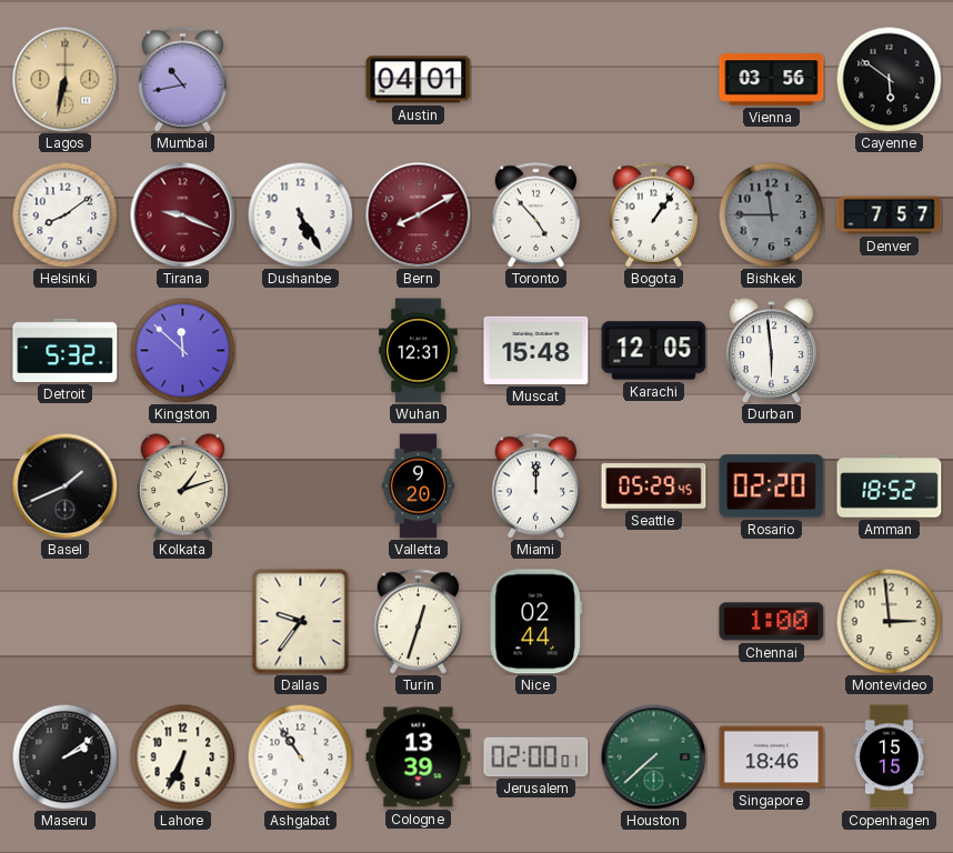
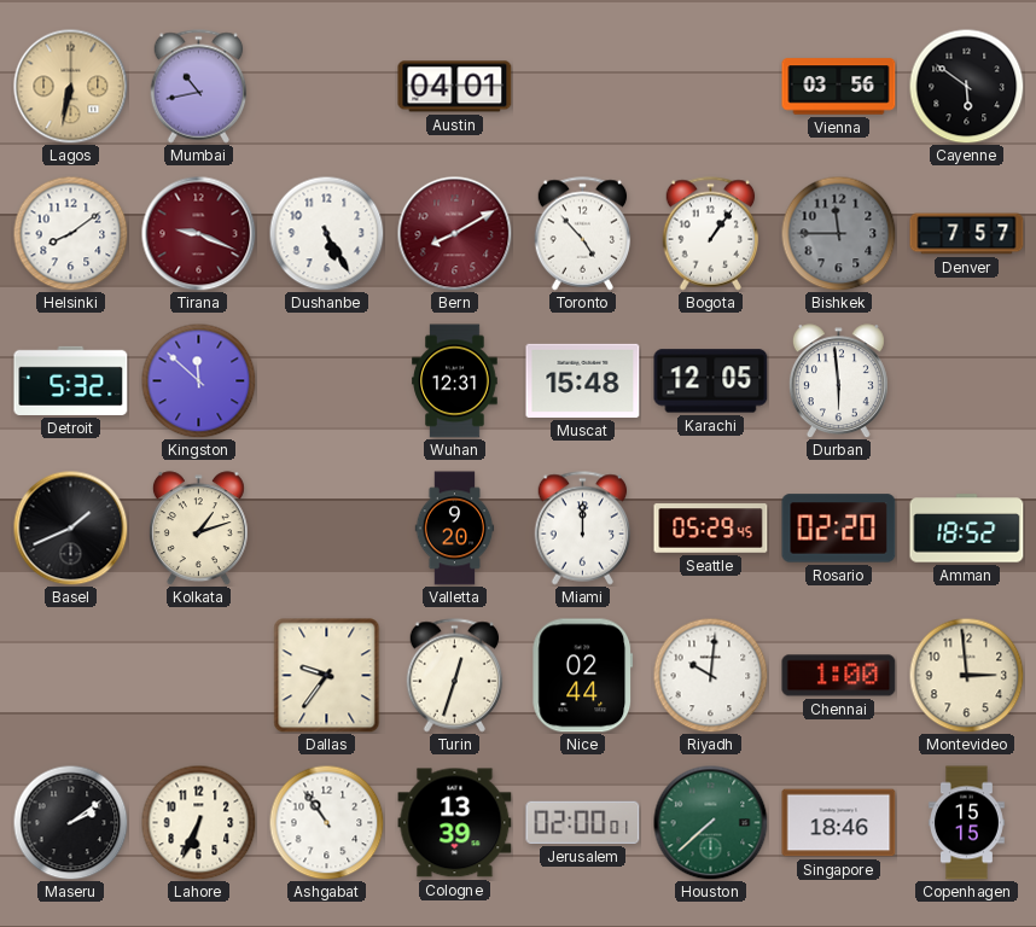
Riyadh: none -> 10:01
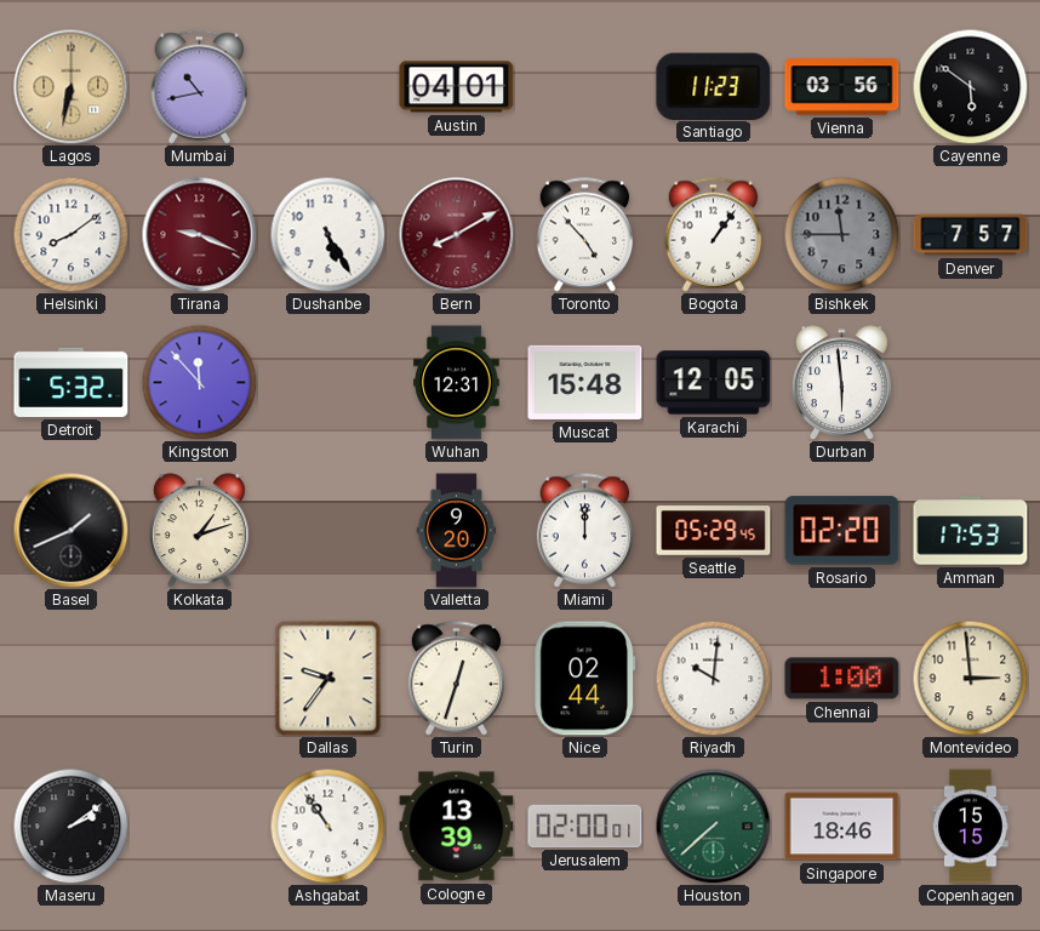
Santiago: none -> 11:23
Kingston: 11:52 -> 11:53
Amman: 18:52 -> 17:53
Lahore: 6:34 -> none
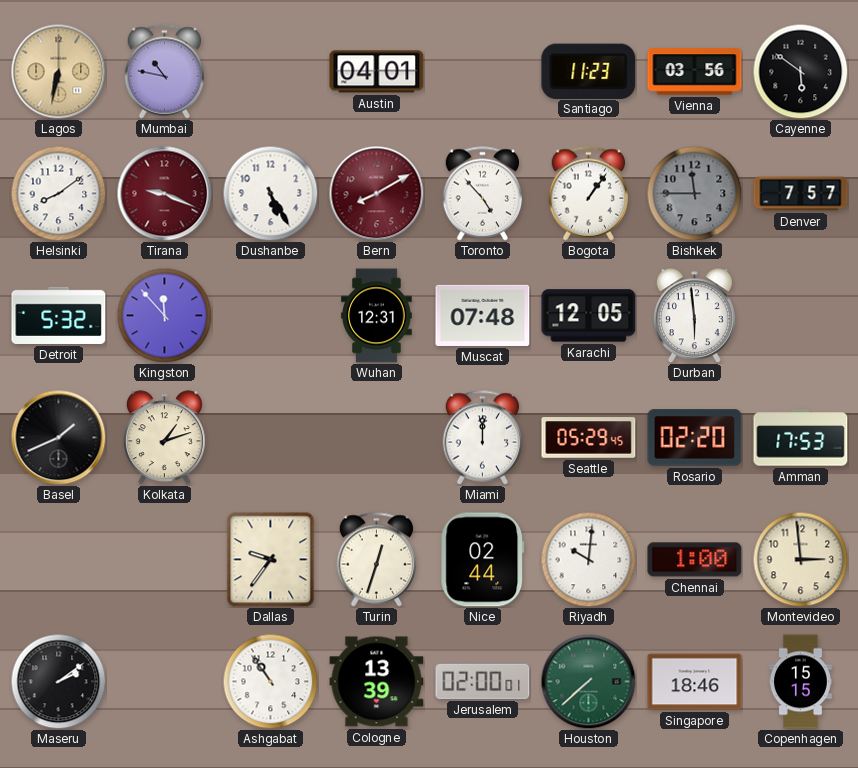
Mumbai: 10:43 -> 10:47
Muscat: 15:48 -> 07:48
Valletta: 9:20 -> none
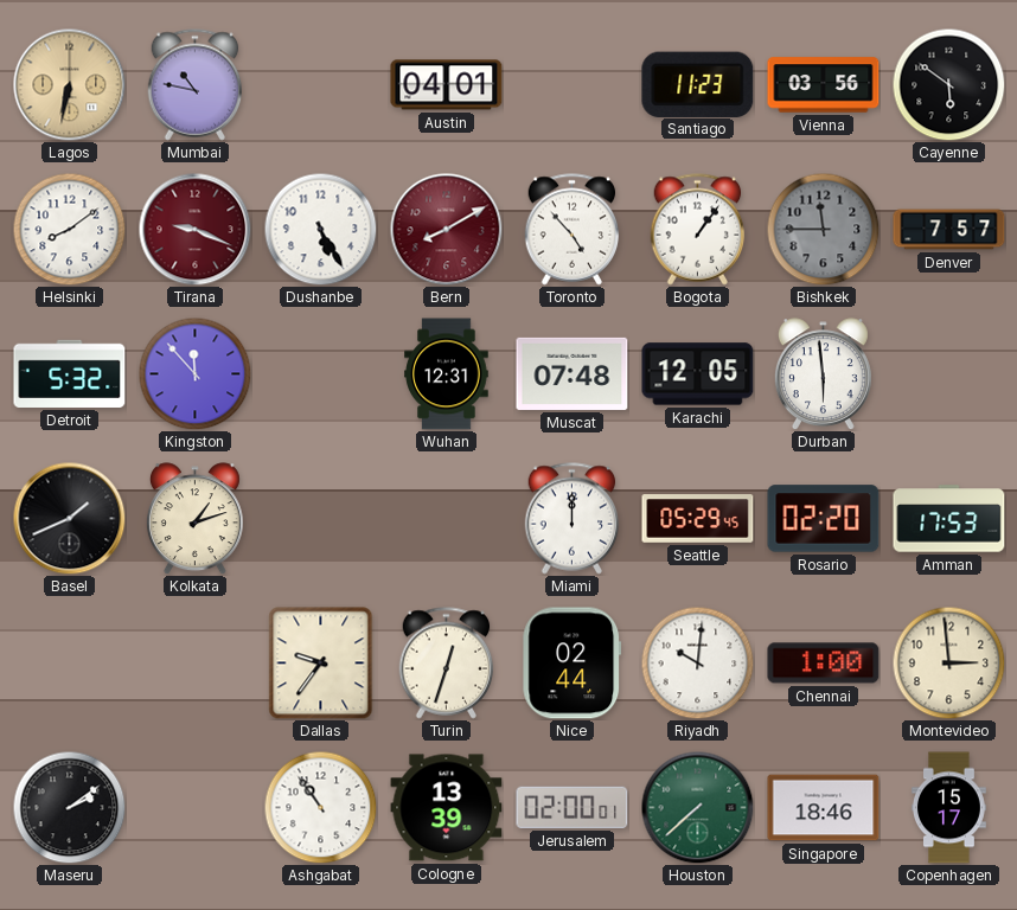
Copenhagen: 15:15 -> 15:17
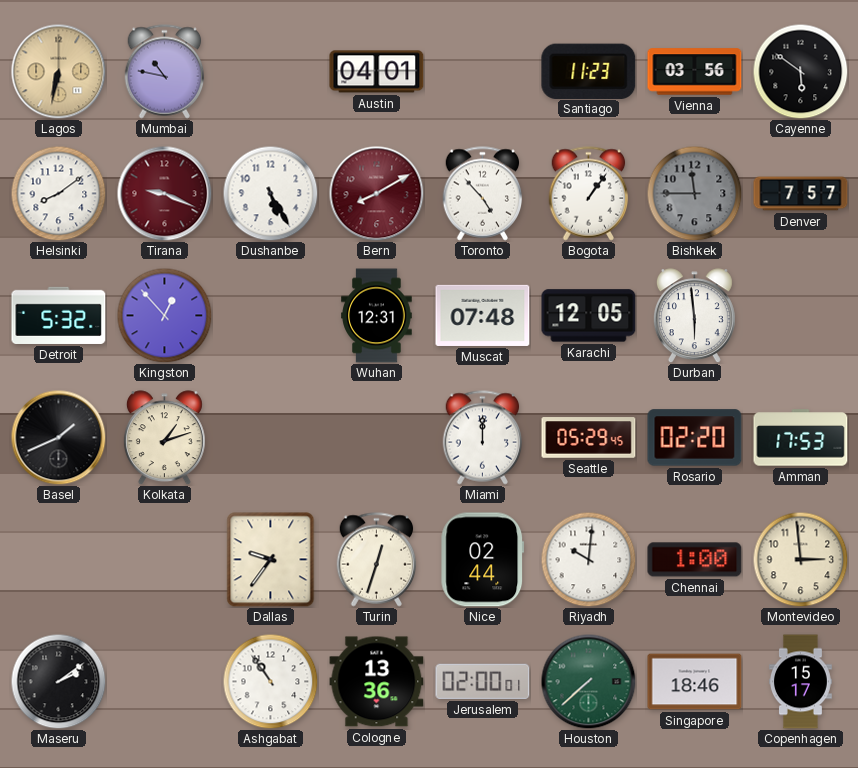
Kingston: 11:53 -> 12:53
Cologne: 13:39 -> 13:36
